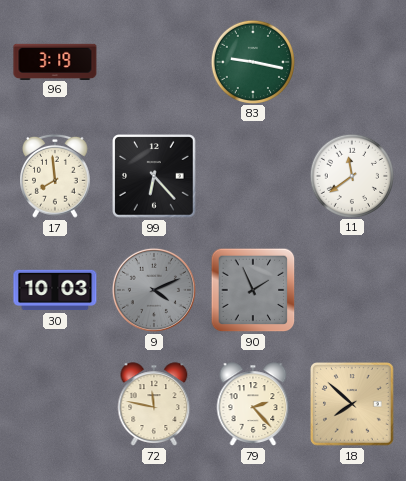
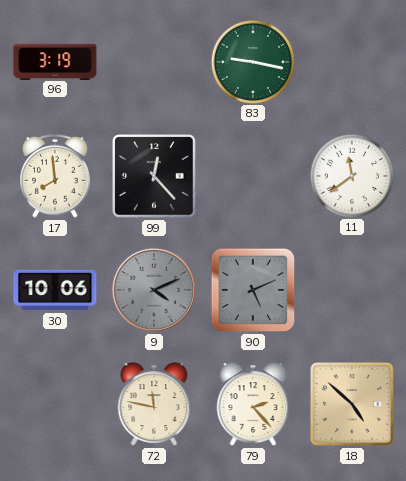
99: 6:23 -> 12:23
30: 10:03 -> 10:06
90: 1:56 -> 5:11
18: 7:52 -> 4:52
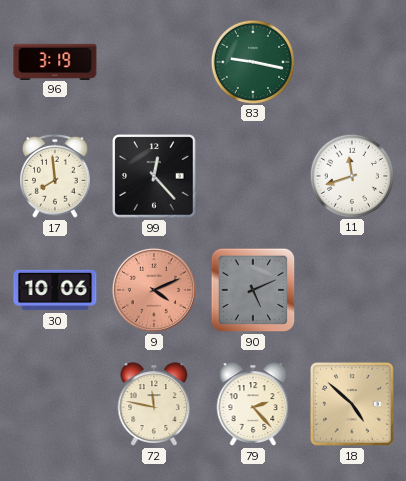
11: 11:39 -> 11:42
9 dial: grey -> salmon
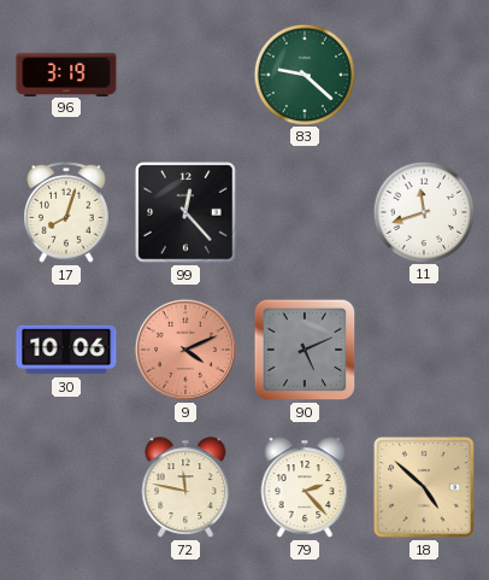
83: 9:17 -> 9:22
17: 7:59 -> 8:03
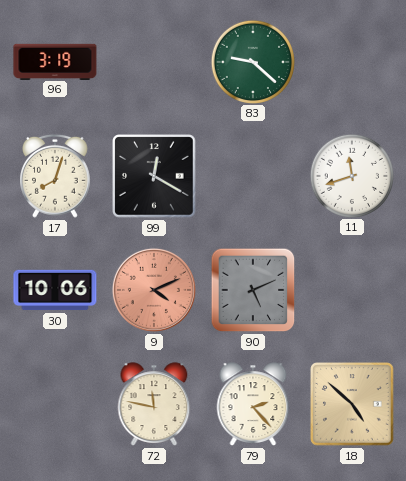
99: 12:23 -> 12:20
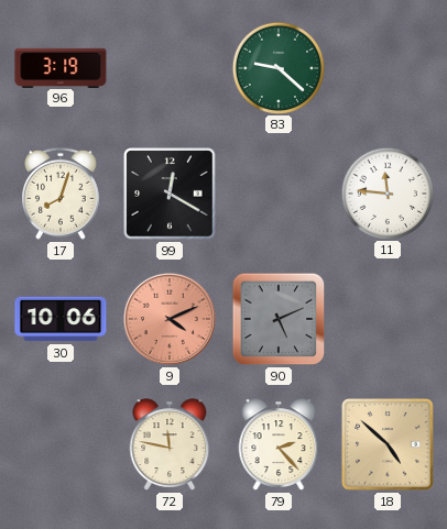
11: 11:42 -> 11:46
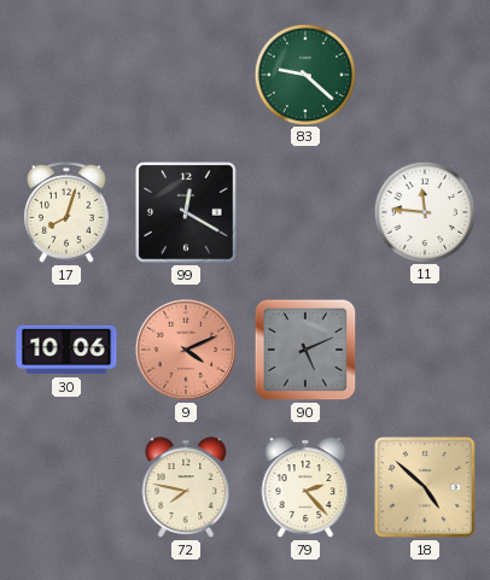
96: 3:19 -> none
72: 11:47 -> 7:47
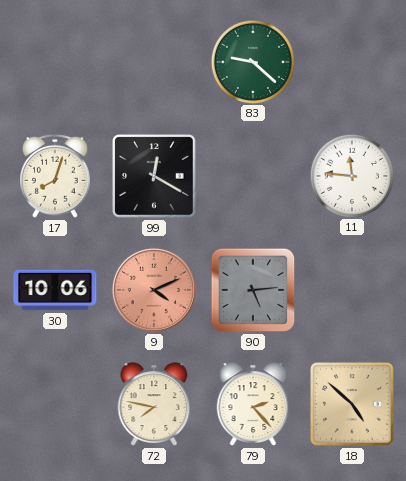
90: 5:11 -> 5:14
